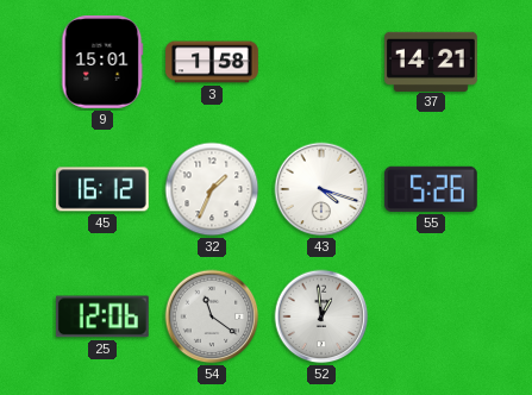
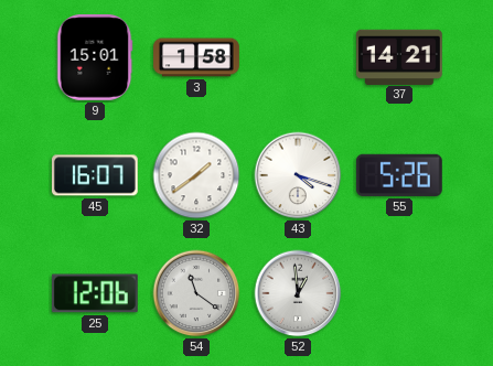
45: 16:12 -> 16:07
32: 1:34 -> 1:39
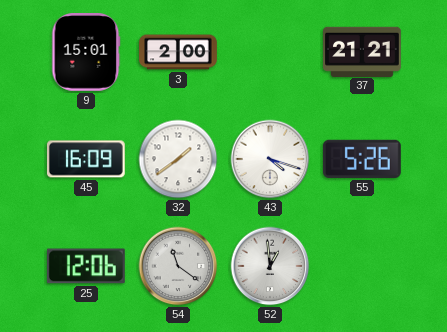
3: 1:58 -> 2:00
37: 14:21 -> 21:21
45: 16:07 -> 16:09
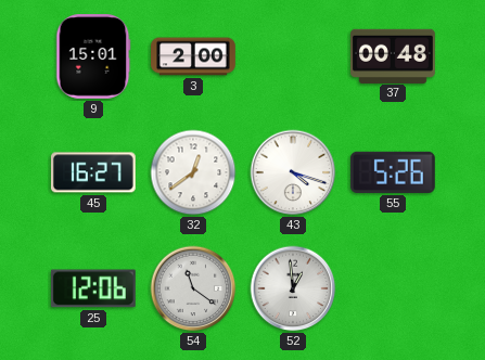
37: 21:21 -> 00:48
45: 16:09 -> 16:27
32: 1:39 -> 12:39
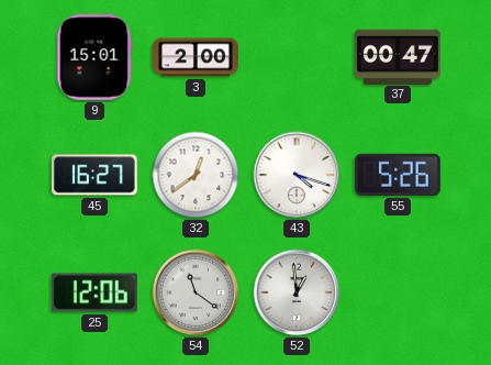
37: 00:48 -> 00:47
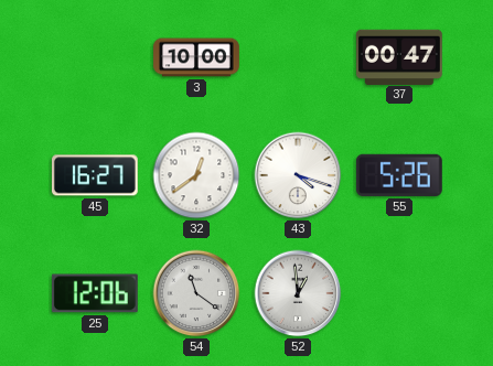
9: 15:01 -> none
3: 2:00 -> 10:00
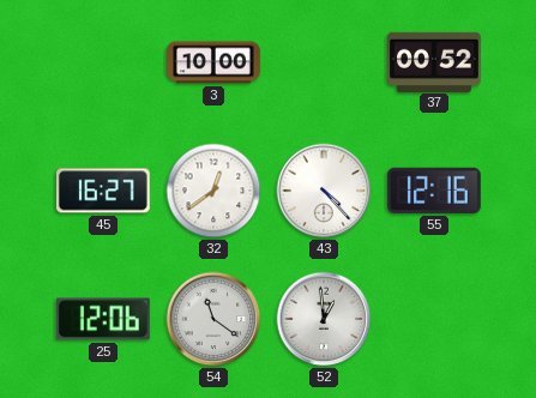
37: 00:47 -> 00:52
43: 4:18 -> 4:23
55: 5:26 -> 12:16
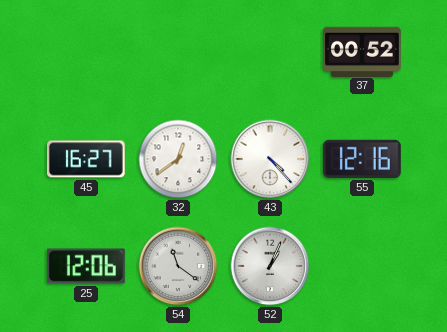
3: 10:00 -> none
52: 12:59 -> 1:04
